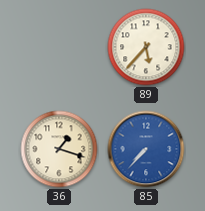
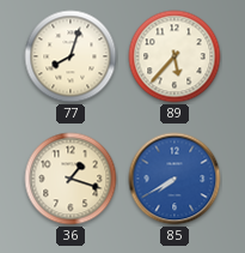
77: none -> 8:03
85: 7:37 -> 7:40
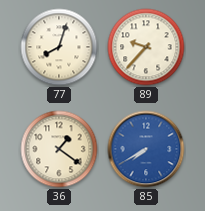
89: 5:37 -> 9:37
36: 1:18 -> 1:21
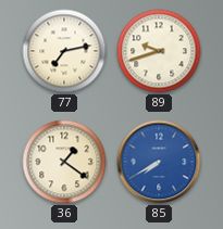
77: 8:03 -> 7:13
89: 9:37 -> 9:42
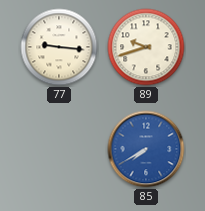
77: 7:13 -> 9:16
36: 1:21 -> none
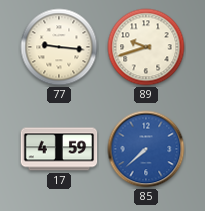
17: none -> 4:59
85: 7:40 -> 7:38
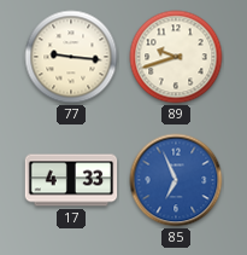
17: 4:59 -> 4:33
85: 7:38 -> 6:56
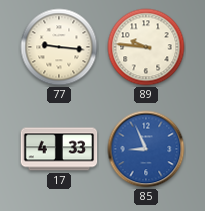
89: 9:42 -> 9:46
85: 6:56 -> 8:56
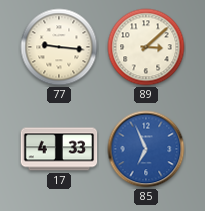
89: 9:46 -> 3:08
85: 8:56 -> 6:56
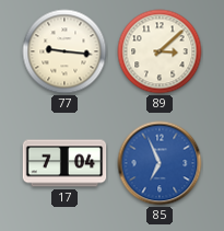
17: 4:33 -> 7:04
